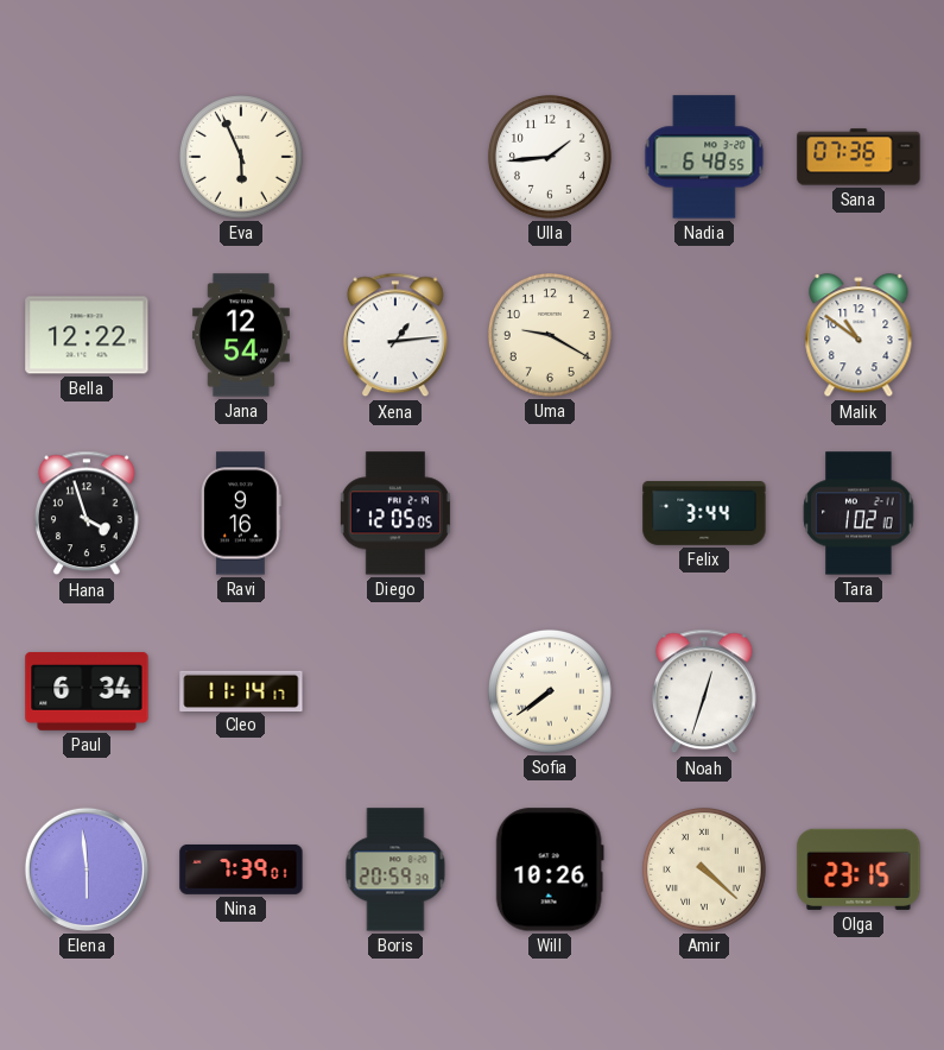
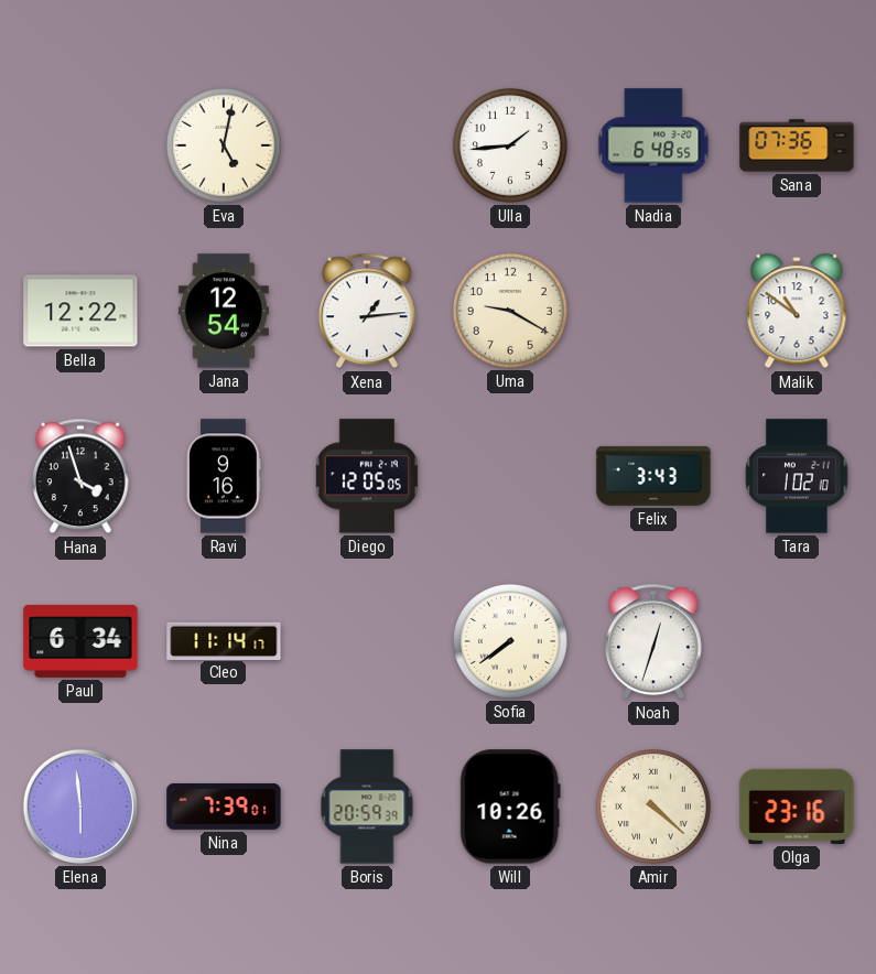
Eva: 5:56 -> 5:02
Felix: 3:44 -> 3:43
Olga: 23:15 -> 23:16
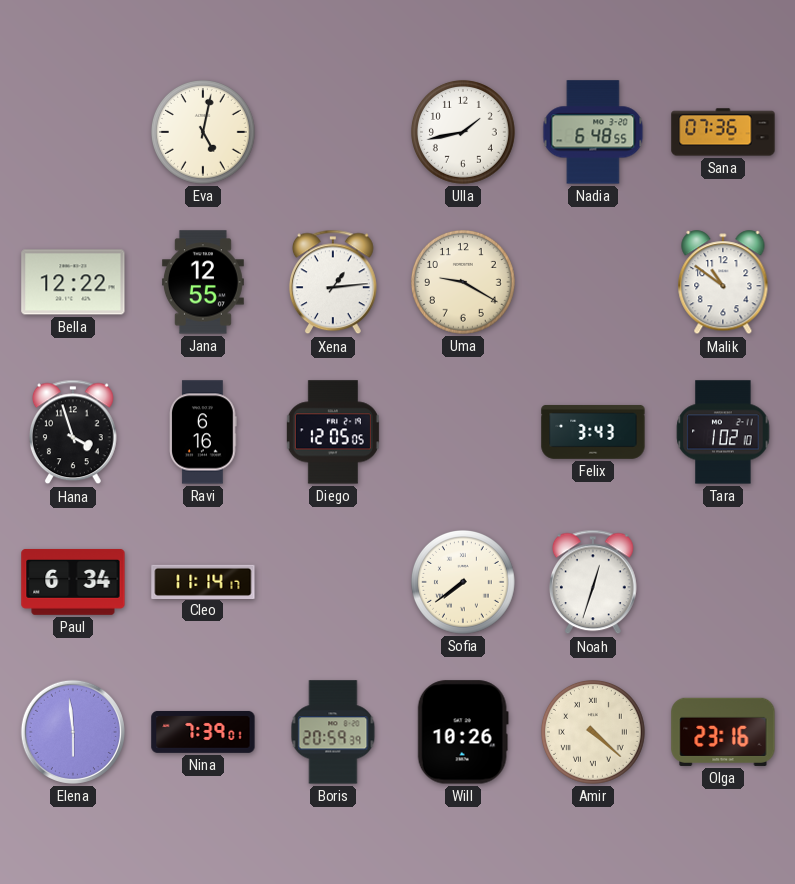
Ulla: 1:44 -> 1:43
Jana: 12:54 -> 12:55
Ravi: 9:16 -> 6:16
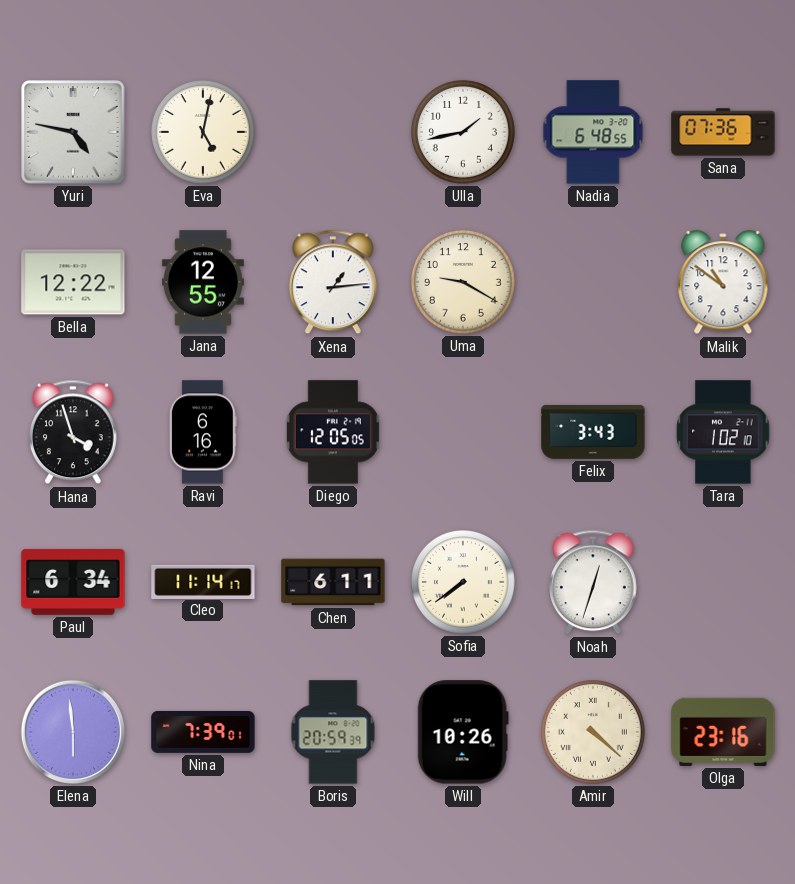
Yuri: none -> 4:47
Chen: none -> 6:11
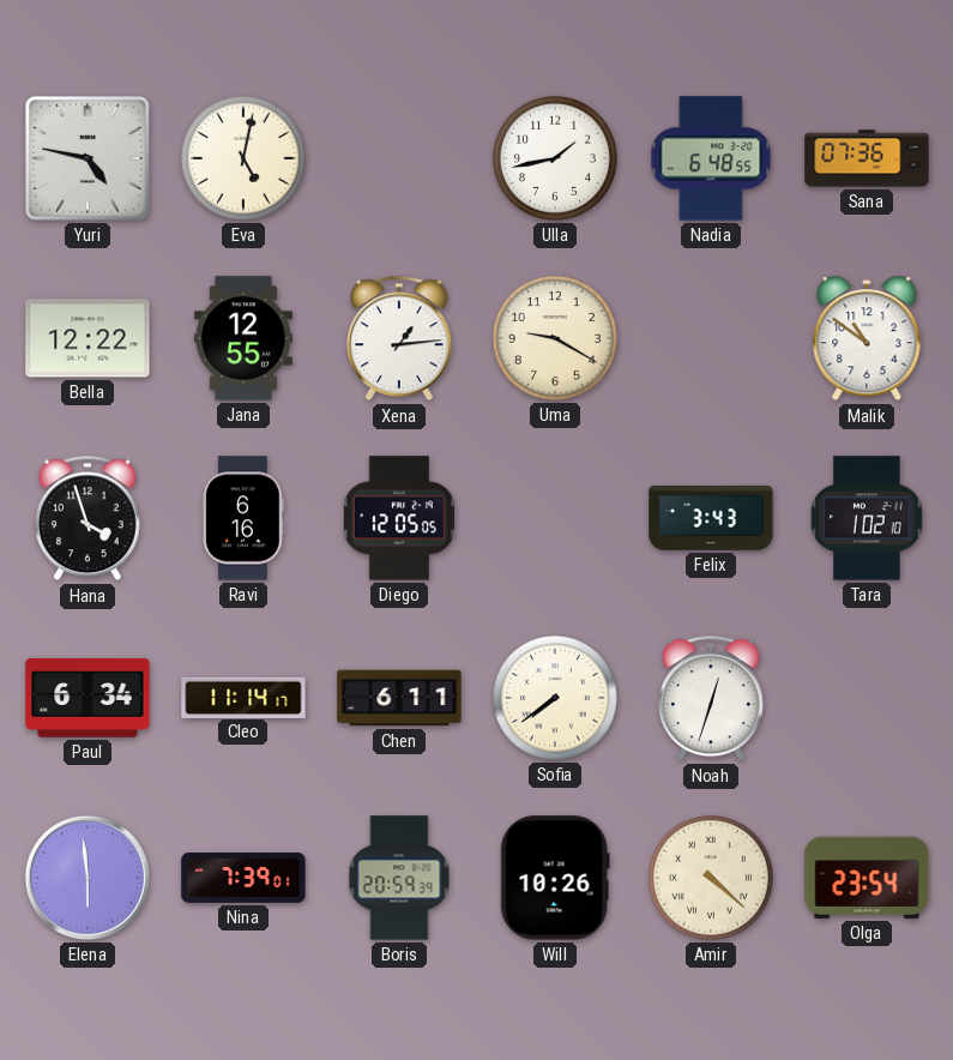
Olga: 23:16 -> 23:54
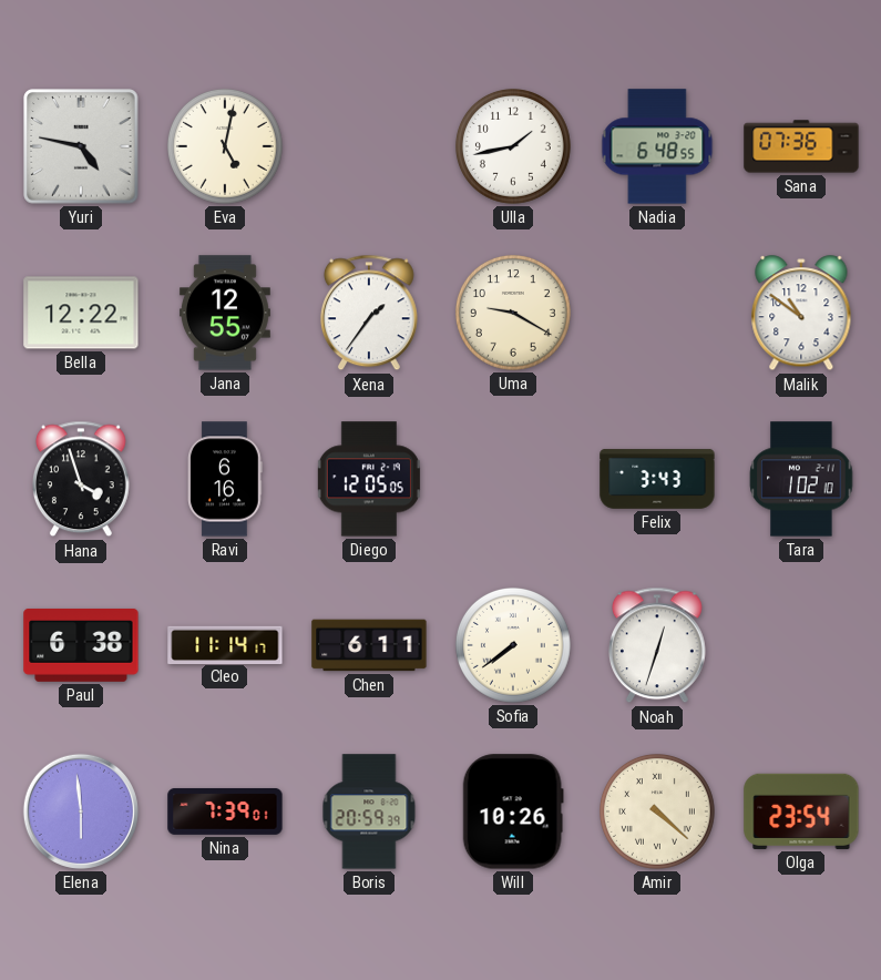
Xena: 1:14 -> 1:36
Paul: 6:34 -> 6:38
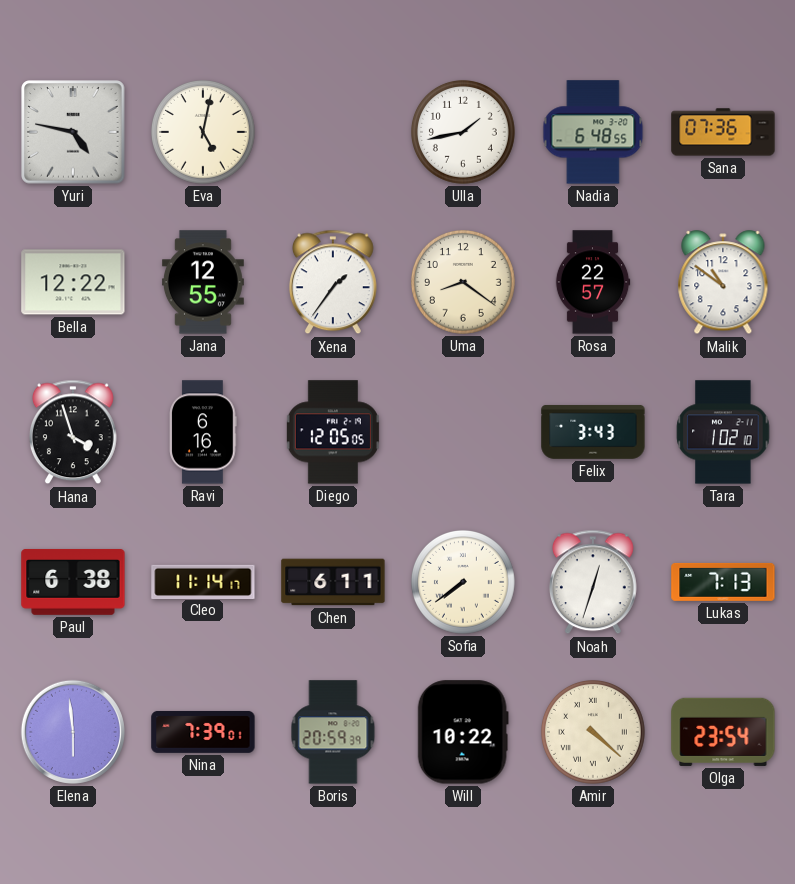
Uma: 9:20 -> 8:21
Rosa: none -> 22:57
Lukas: none -> 7:13
Will: 10:26 -> 10:22
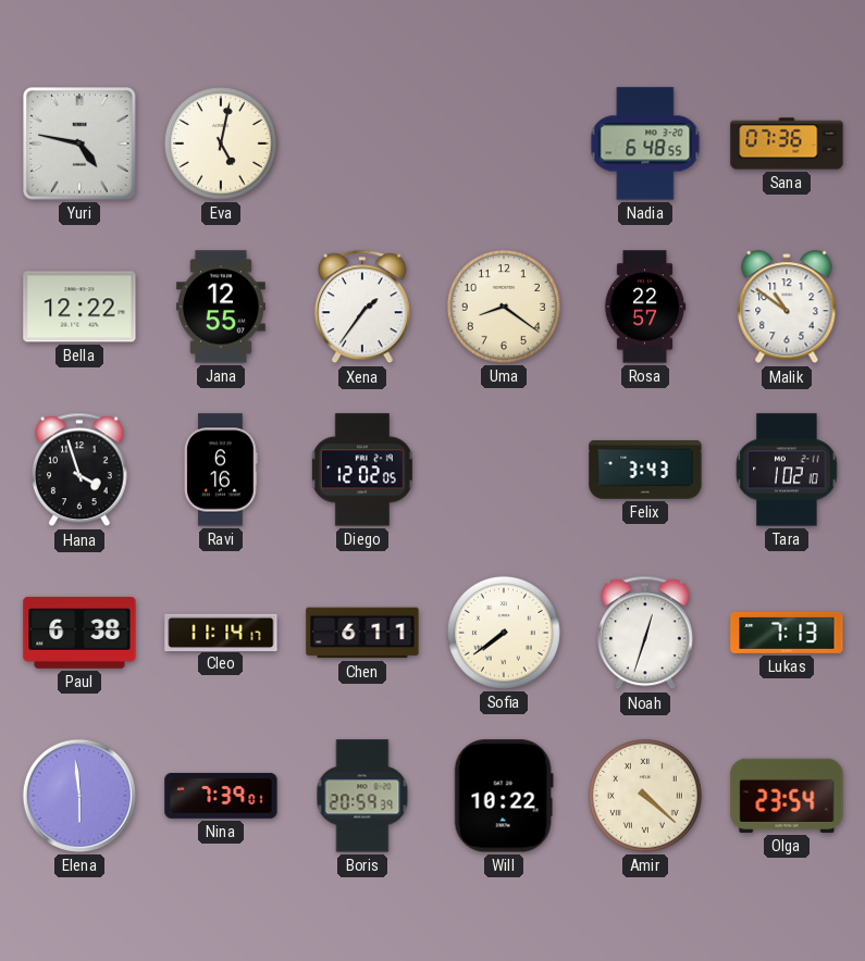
Ulla: 1:43 -> none
Diego: 12:05 -> 12:02
